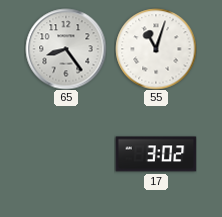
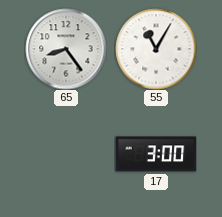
55: 11:03 -> 11:05
17: 3:02 -> 3:00
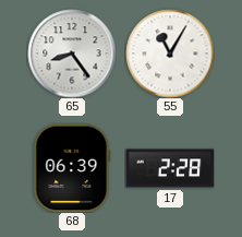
68: none -> 06:39
17: 3:00 -> 2:28
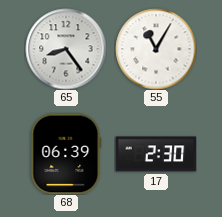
17: 2:28 -> 2:30
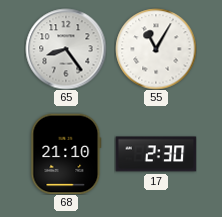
68: 06:39 -> 21:10
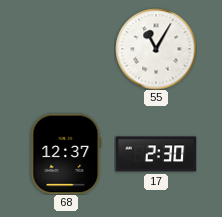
65: 8:24 -> none
68: 21:10 -> 12:37
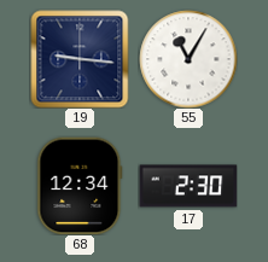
19: none -> 9:16
68: 12:37 -> 12:34
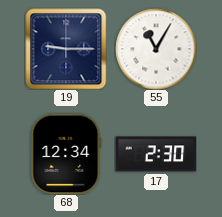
19: 9:16 -> 9:15
